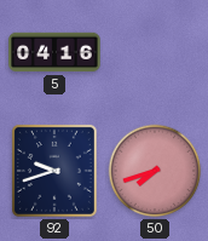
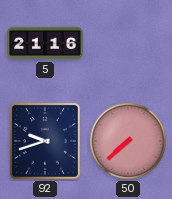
5: 04:16 -> 21:16
50: 7:42 -> 7:38
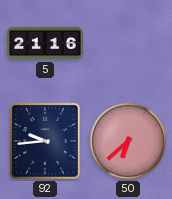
92: 9:42 -> 9:44
50: 7:38 -> 6:38
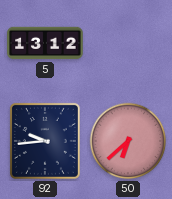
5: 21:16 -> 13:12
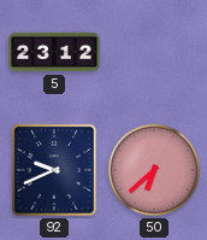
5: 13:12 -> 23:12
92: 9:44 -> 9:41
